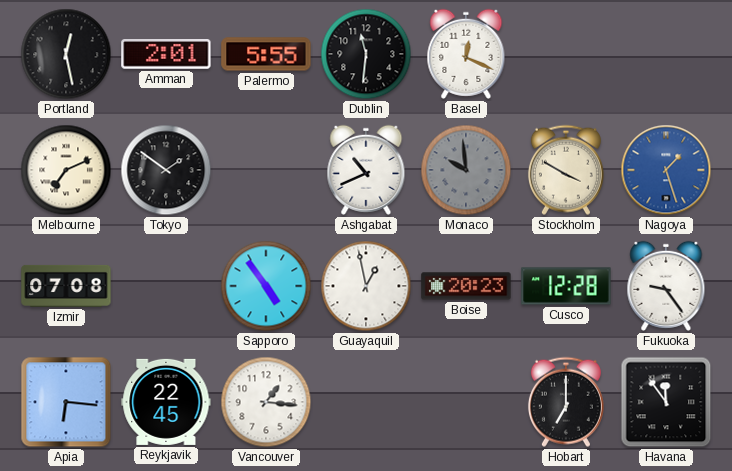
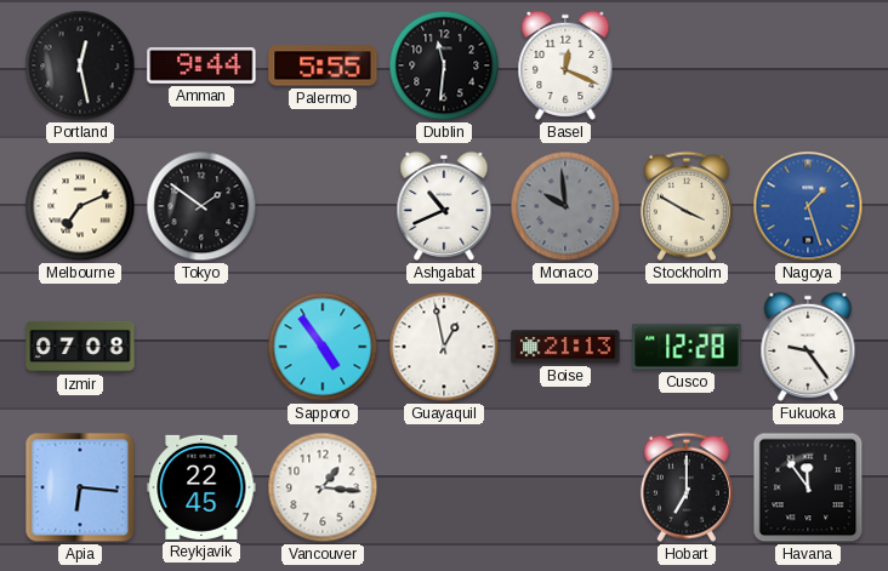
Amman: 2:01 -> 9:44
Boise: 20:23 -> 21:13
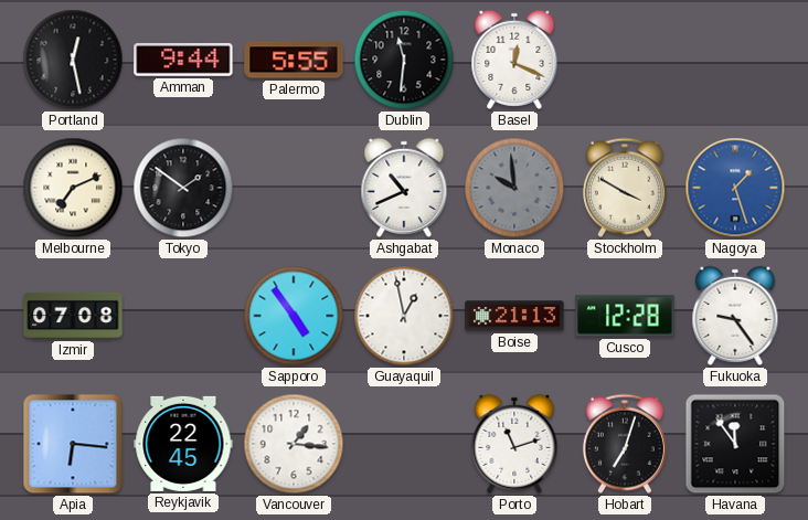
Porto: none -> 11:12
Hobart: 7:00 -> 7:03
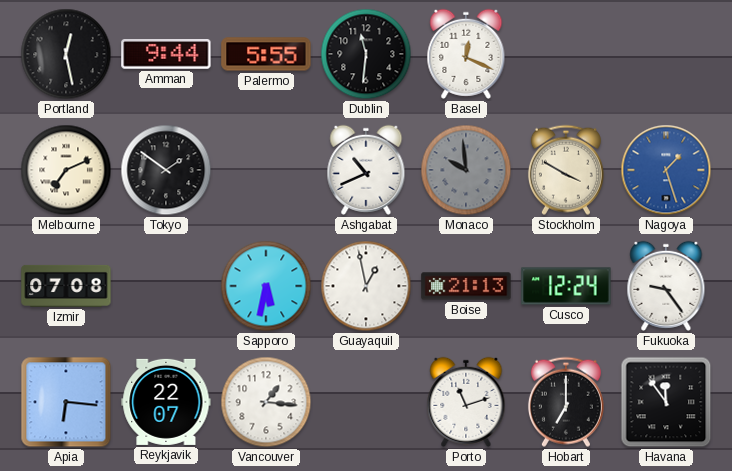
Sapporo: 4:54 -> 5:32
Cusco: 12:28 -> 12:24
Reykjavik: 22:45 -> 22:07
Hobart: 7:03 -> 7:00
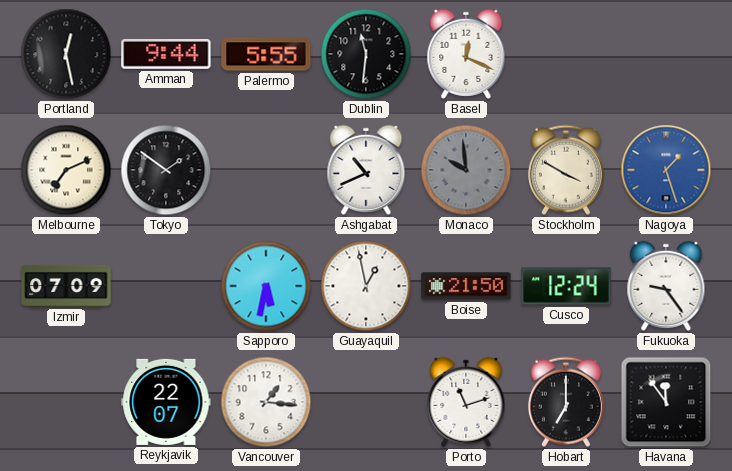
Izmir: 07:08 -> 07:09
Boise: 21:13 -> 21:50
Apia: 6:16 -> none
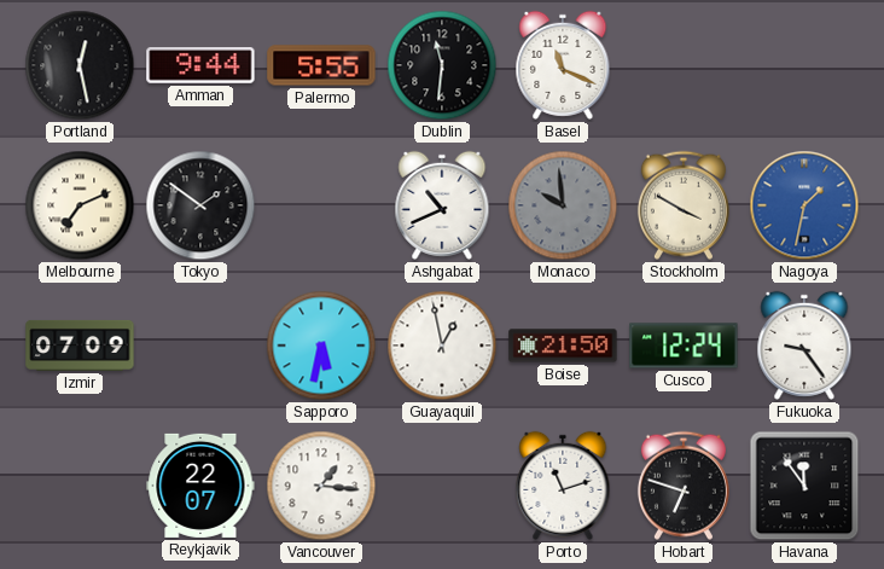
Basel: 12:19 -> 11:19
Nagoya: 1:27 -> 1:32
Hobart: 7:00 -> 6:48
